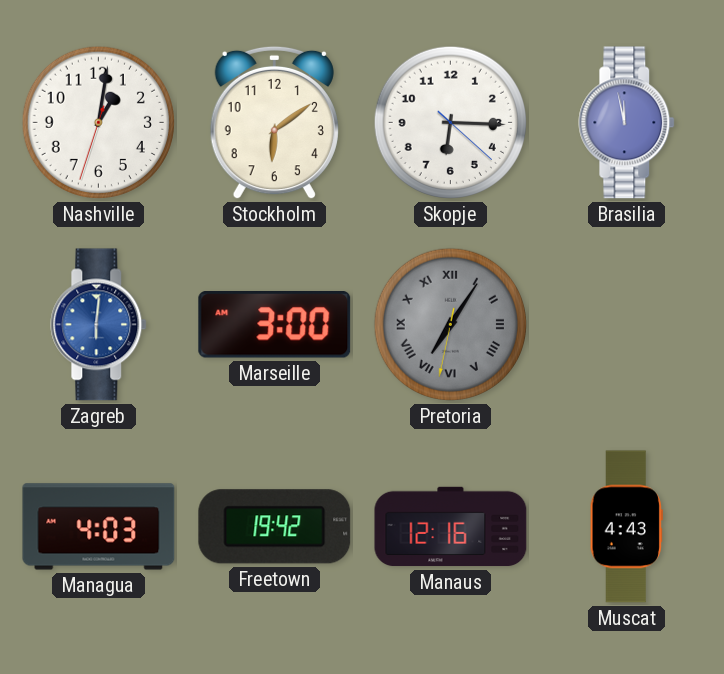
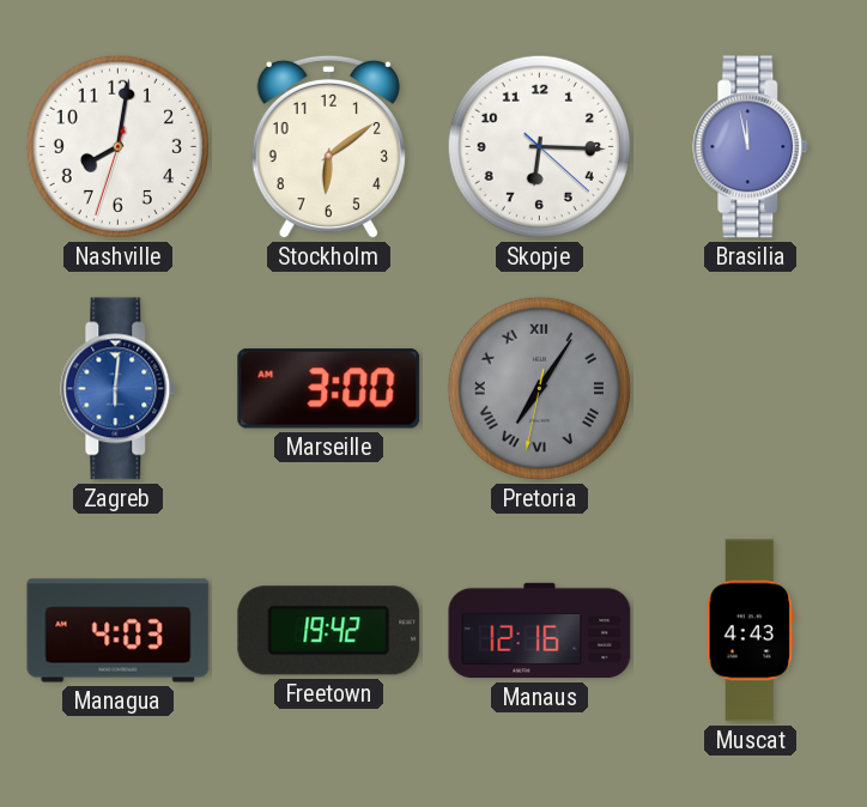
Nashville: 1:01 -> 8:01
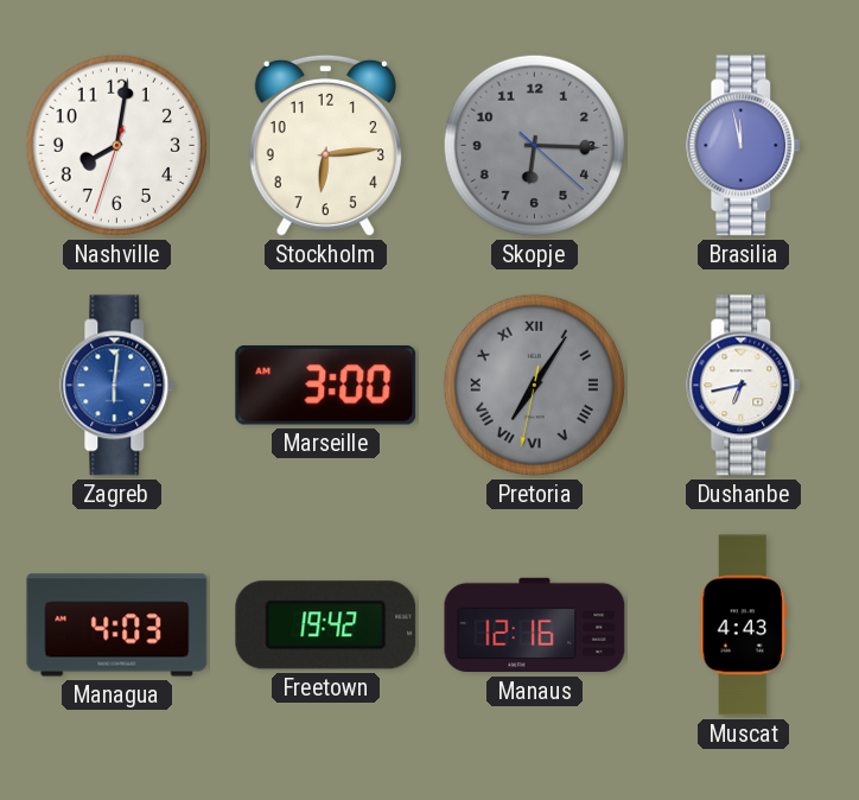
Stockholm: 6:09 -> 6:14
Skopje dial: white -> grey
Dushanbe: none -> 6:43
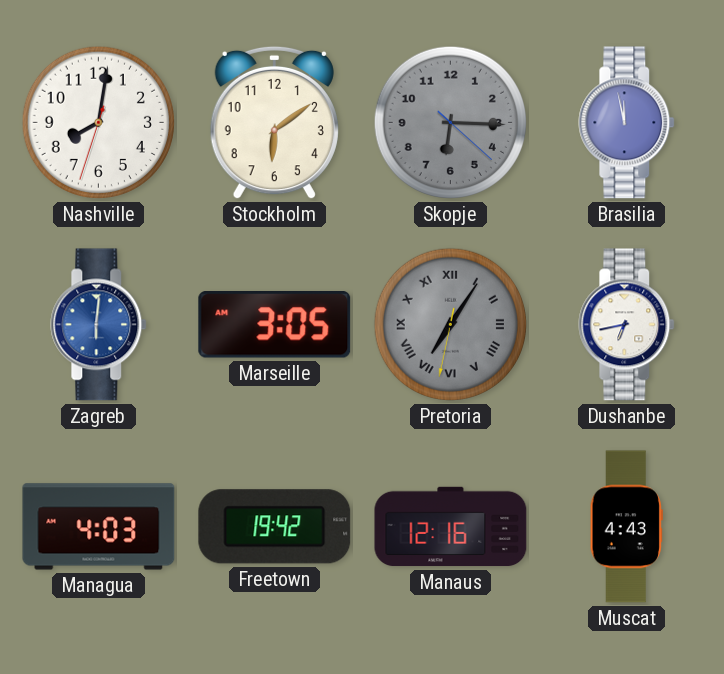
Stockholm: 6:14 -> 6:09
Marseille: 3:00 -> 3:05
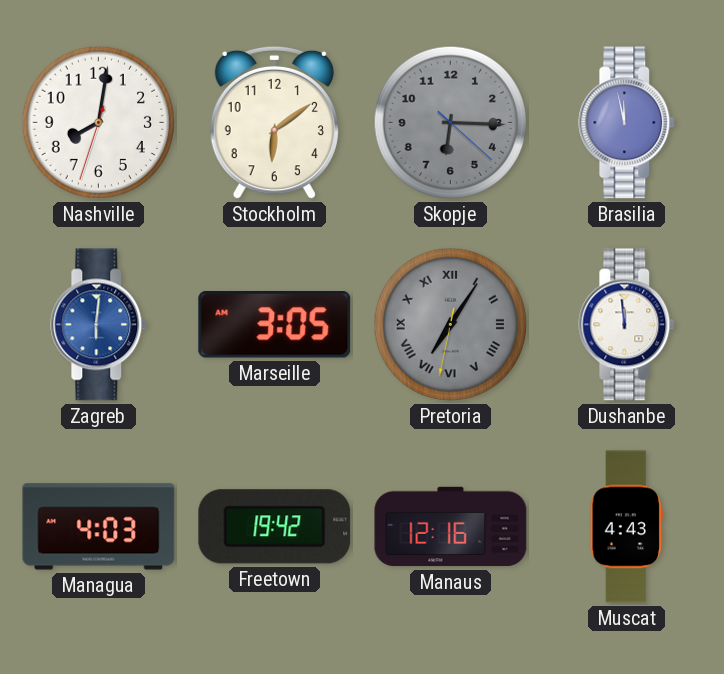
Dushanbe: 6:43 -> 11:59
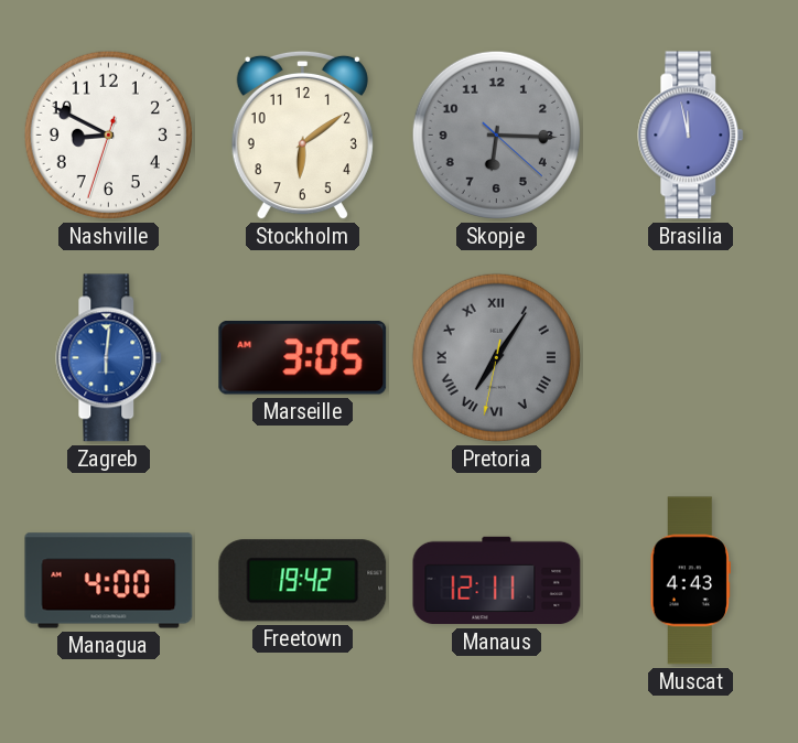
Nashville: 8:01 -> 8:49
Dushanbe: 11:59 -> none
Managua: 4:03 -> 4:00
Manaus: 12:16 -> 12:11
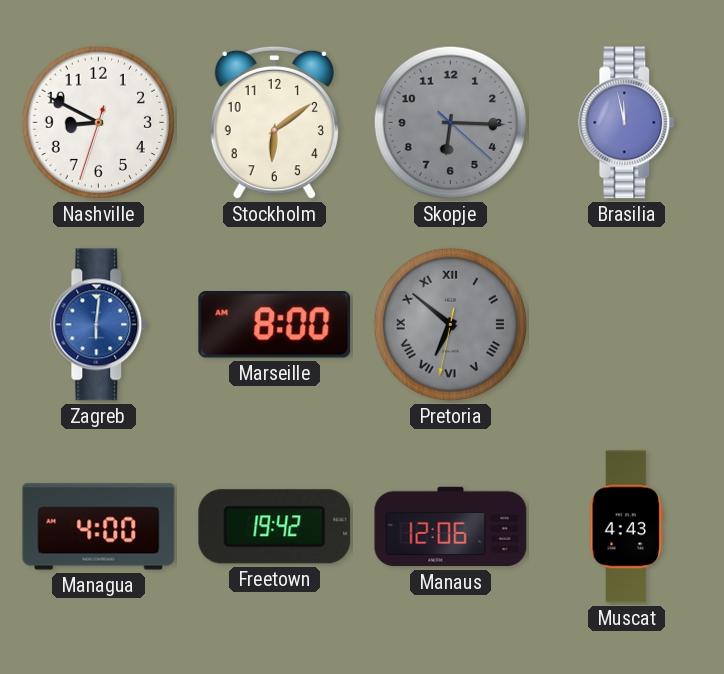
Marseille: 3:05 -> 8:00
Pretoria: 7:05 -> 6:51
Manaus: 12:11 -> 12:06
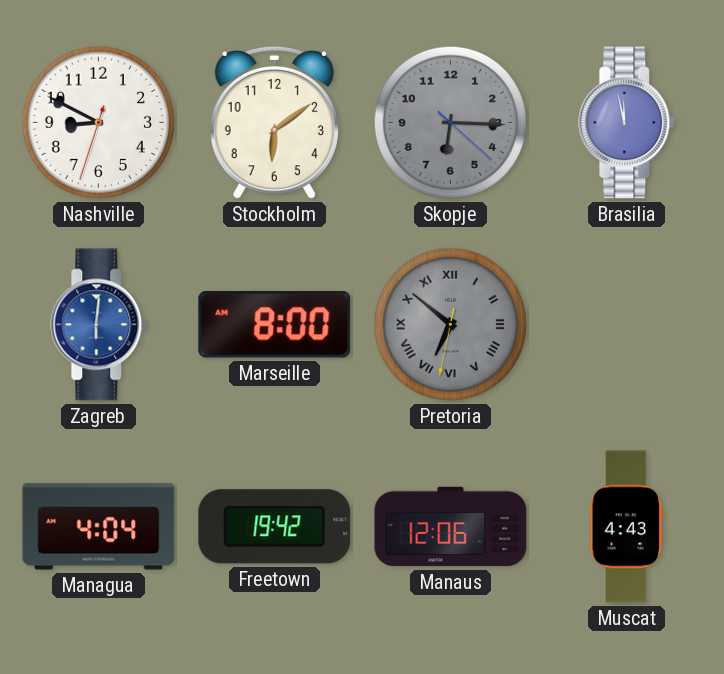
Managua: 4:00 -> 4:04
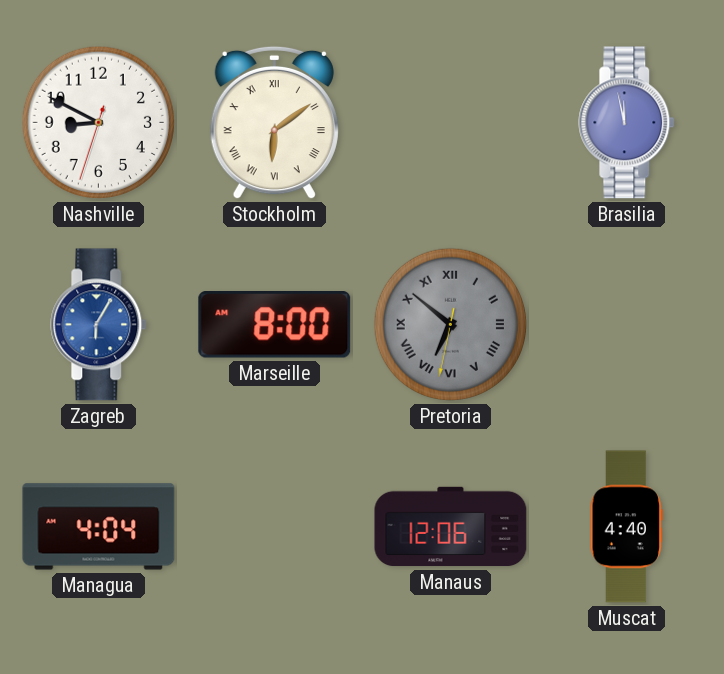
Stockholm numerals: Arabic -> Roman
Skopje: 6:15 -> none
Zagreb: 6:01 -> 6:05
Freetown: 19:42 -> none
Muscat: 4:43 -> 4:40
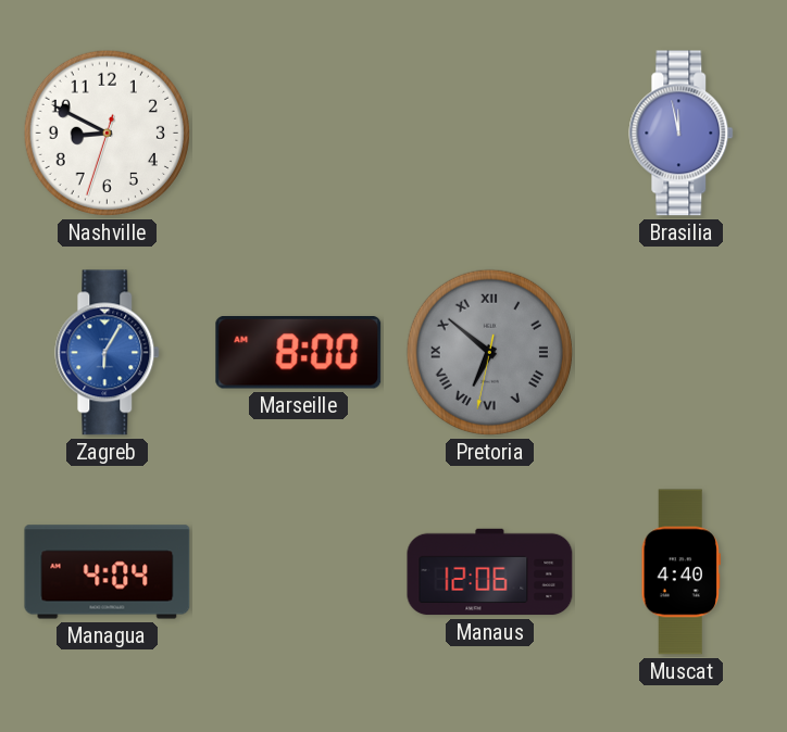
Stockholm: 6:09 -> none
